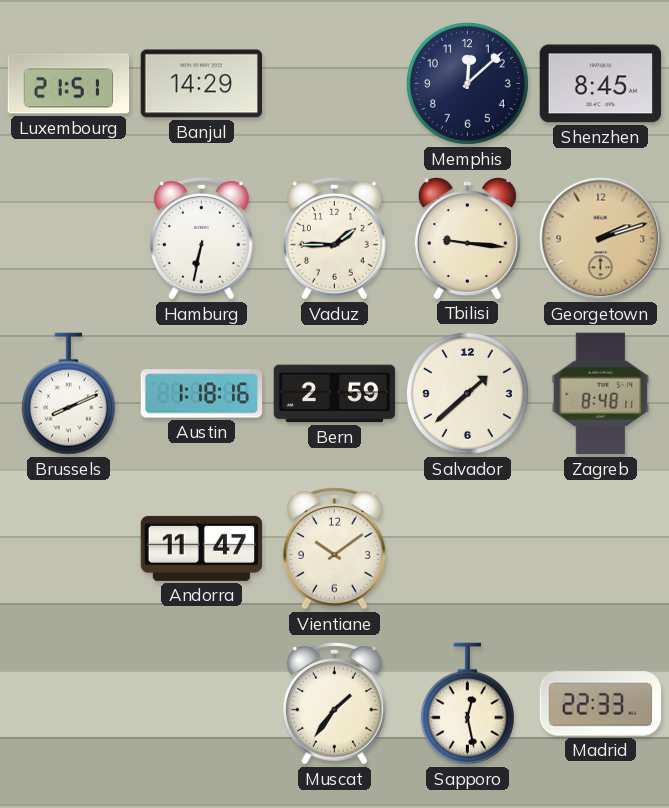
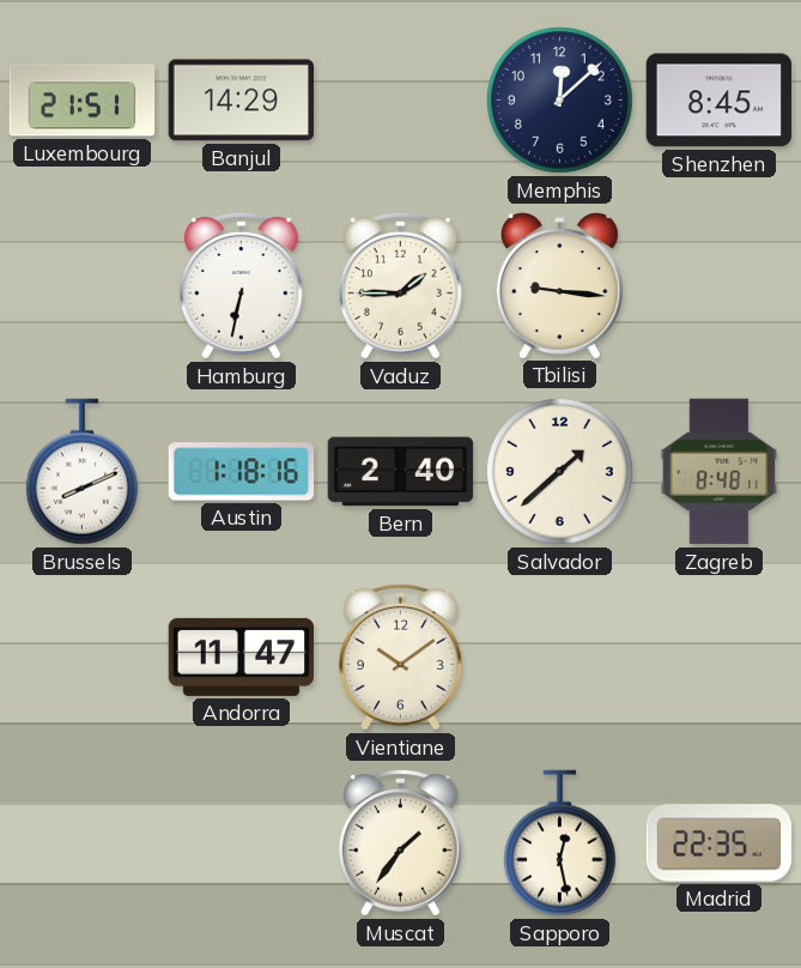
Georgetown: 2:12 -> none
Bern: 2:59 -> 2:40
Madrid: 22:33 -> 22:35
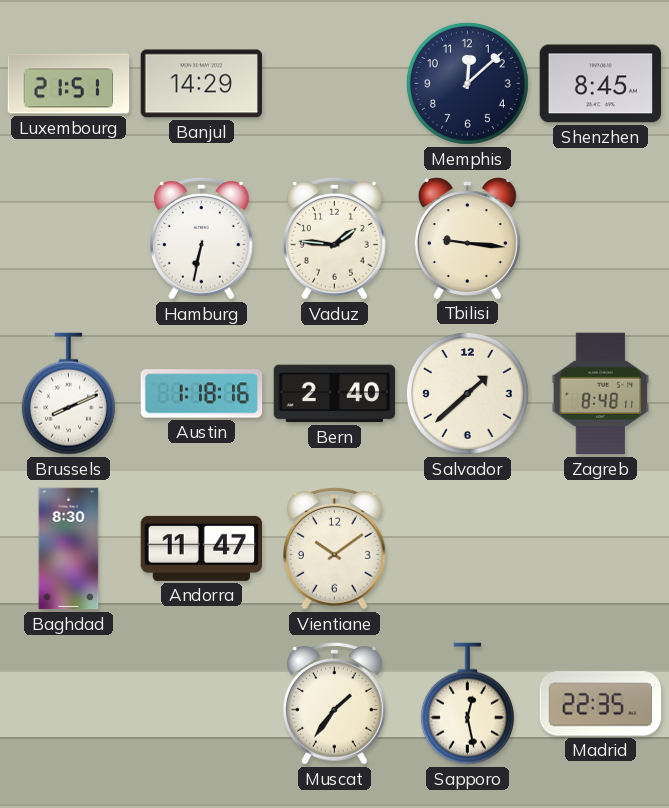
Vaduz: 1:45 -> 1:46
Baghdad: none -> 8:30
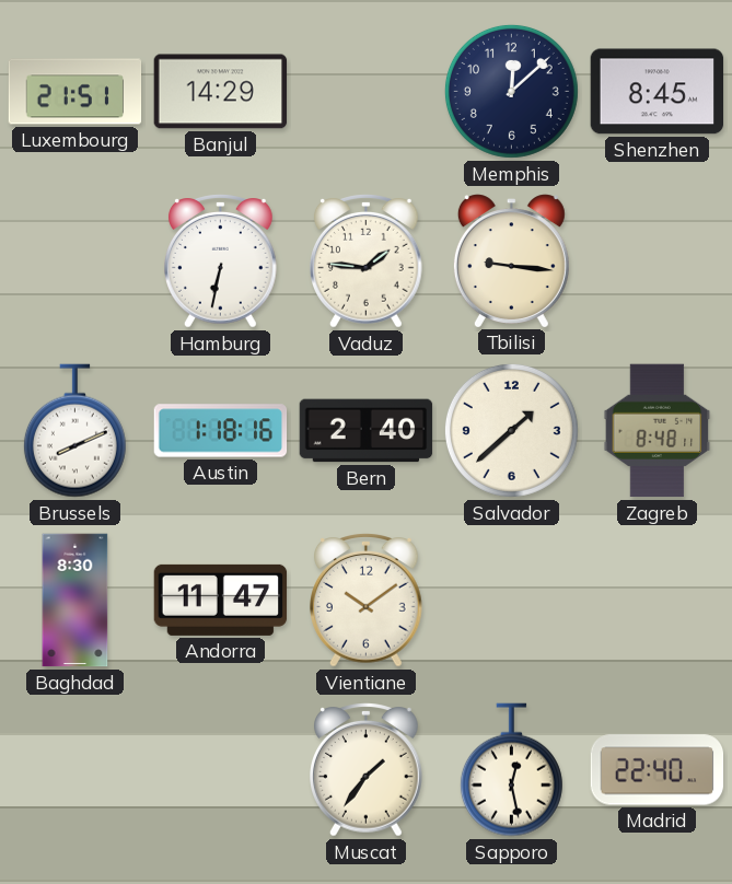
Madrid: 22:35 -> 22:40
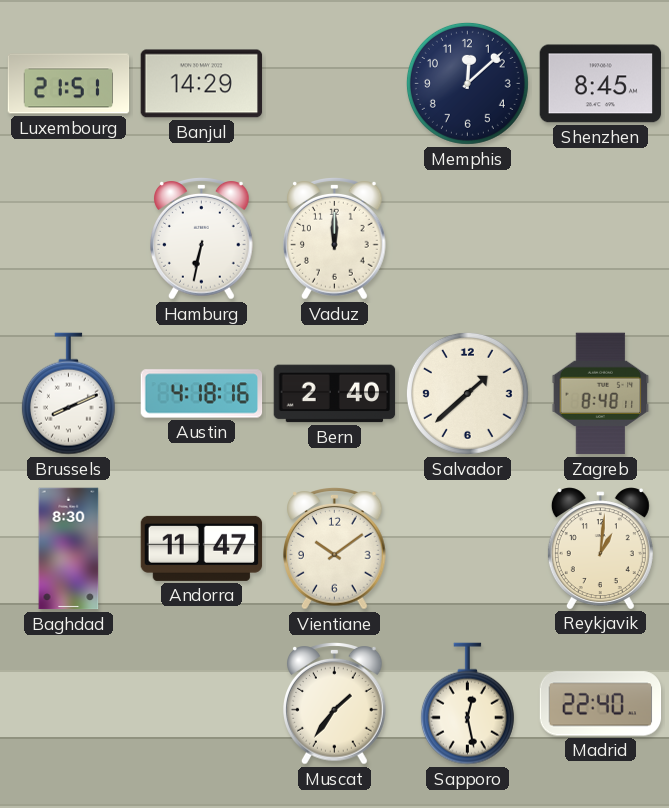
Vaduz: 1:46 -> 12:00
Tbilisi: 9:16 -> none
Austin: 1:18 -> 4:18
Reykjavik: none -> 1:01
